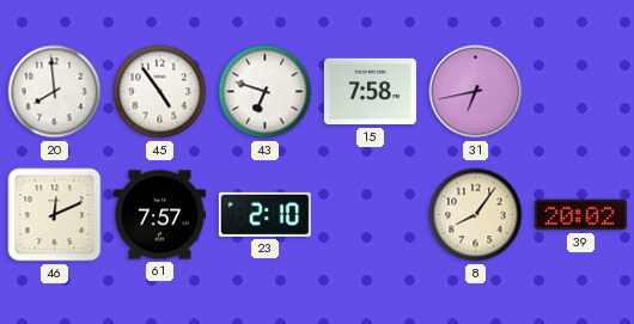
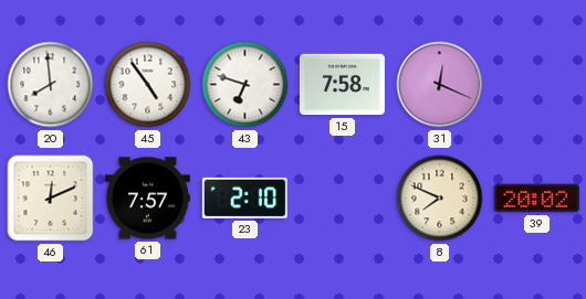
31: 6:43 -> 12:19
8: 8:06 -> 7:49
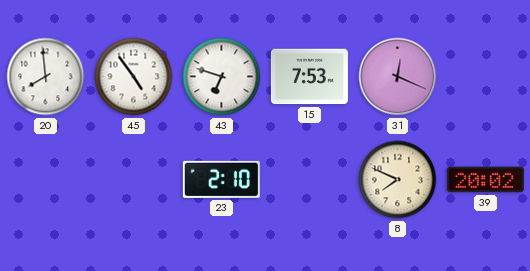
15: 7:58 -> 7:53
46: 12:11 -> none
61: 7:57 -> none
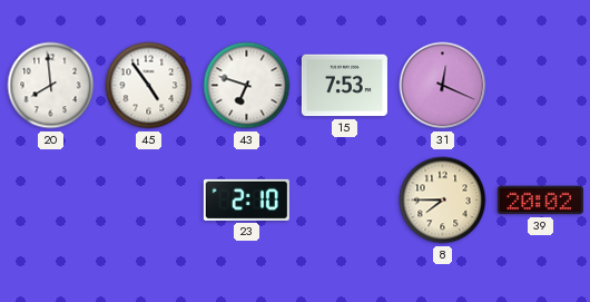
8: 7:49 -> 7:45
